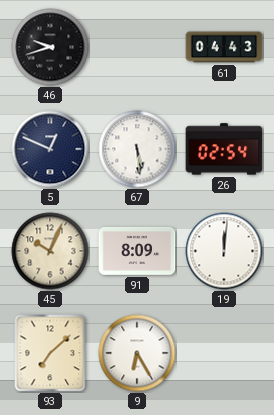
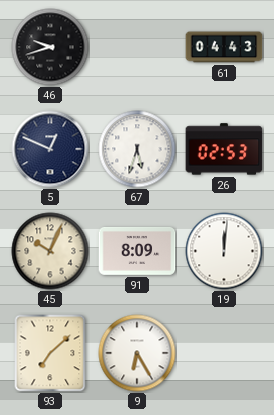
67: 5:29 -> 5:33
26: 02:54 -> 02:53
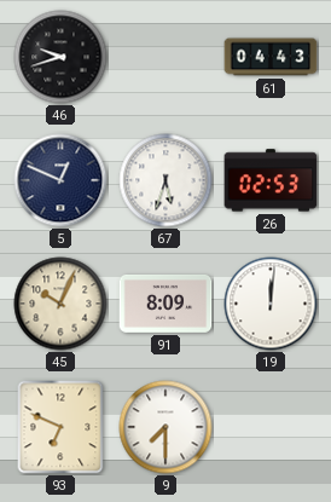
93: 7:08 -> 6:49
9: 6:25 -> 7:30
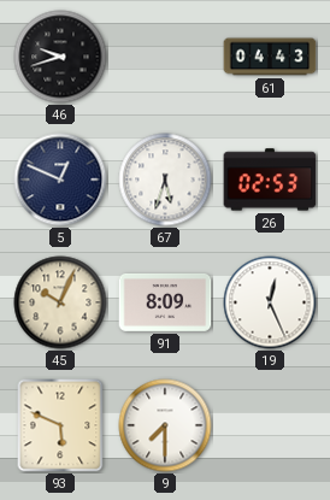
19: 12:01 -> 12:26
93: 6:49 -> 5:49
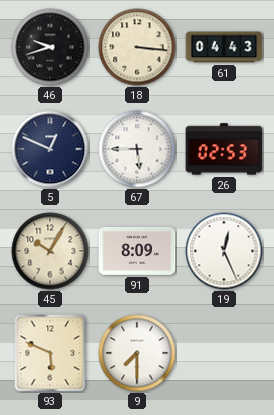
18: none -> 3:16
67: 5:33 -> 5:45
45: 10:04 -> 10:05
